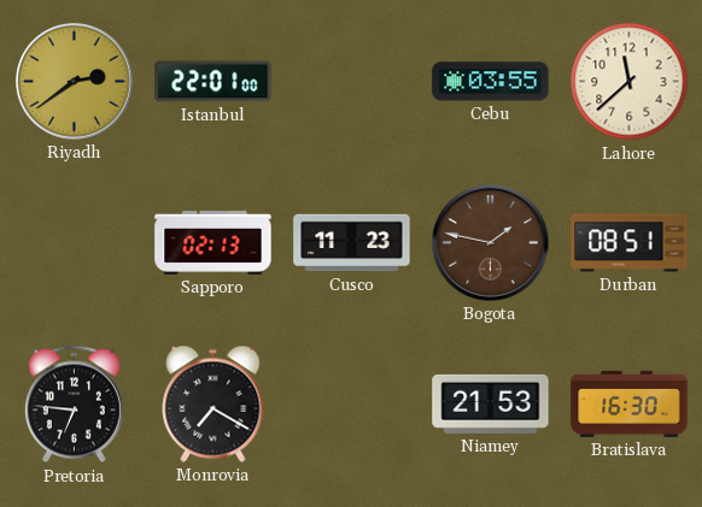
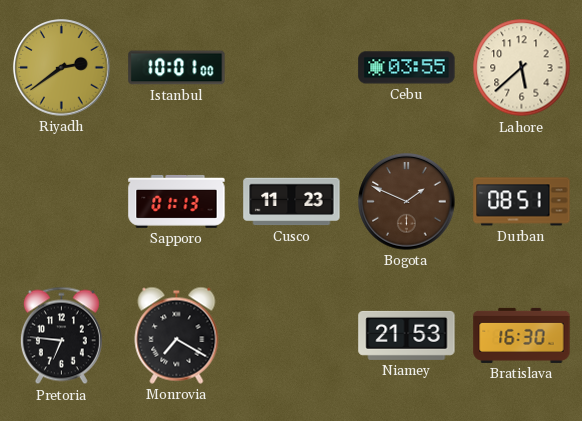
Istanbul: 22:01 -> 10:01
Lahore: 11:38 -> 5:38
Sapporo: 02:13 -> 01:13
Bogota: 1:47 -> 1:49
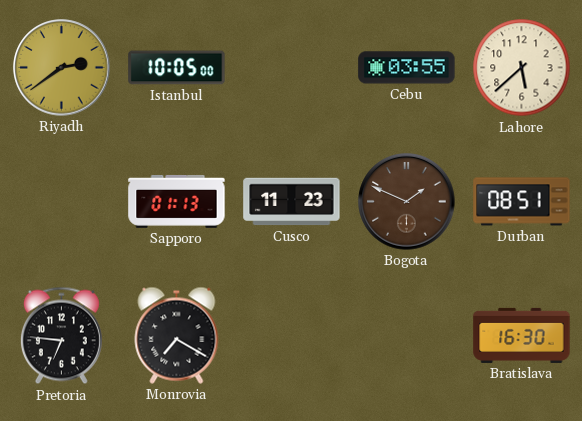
Istanbul: 10:01 -> 10:05
Niamey: 21:53 -> none
